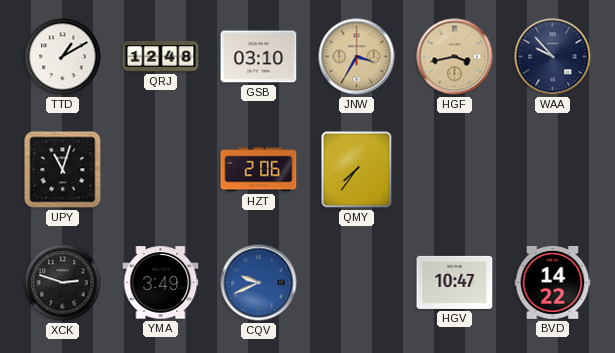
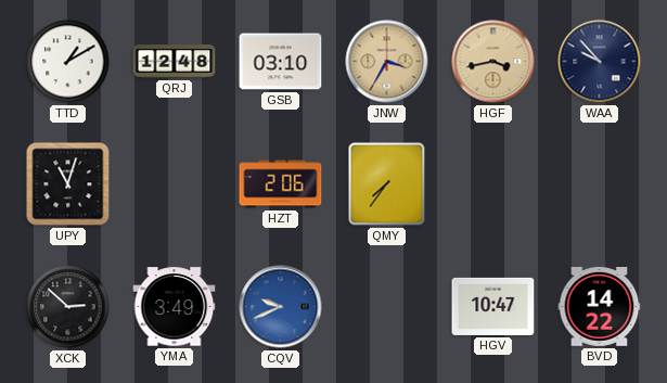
XCK: 2:48 -> 2:52
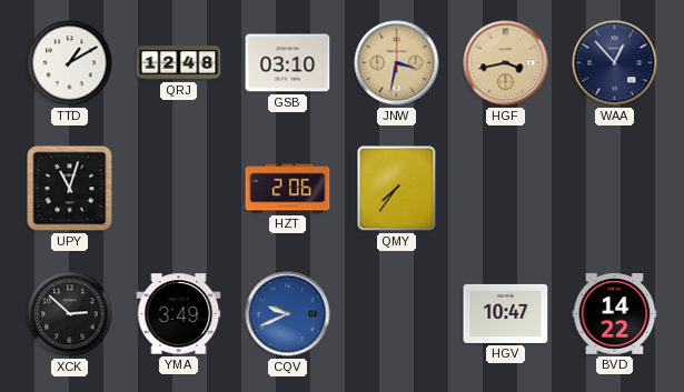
JNW: 3:35 -> 3:32
WAA: 9:53 -> 12:53
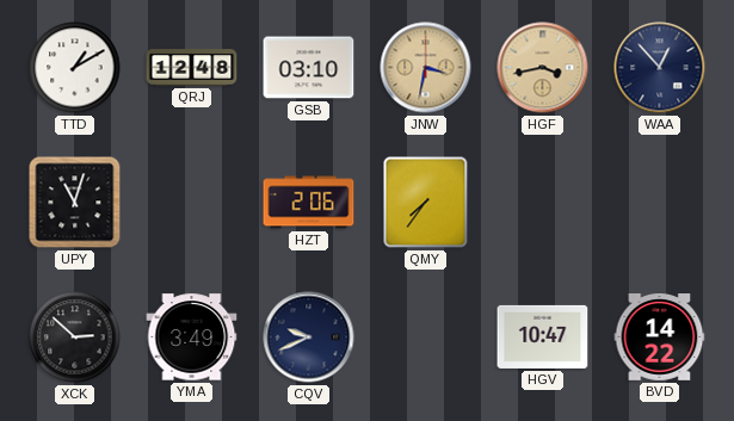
CQV dial: blue -> navy
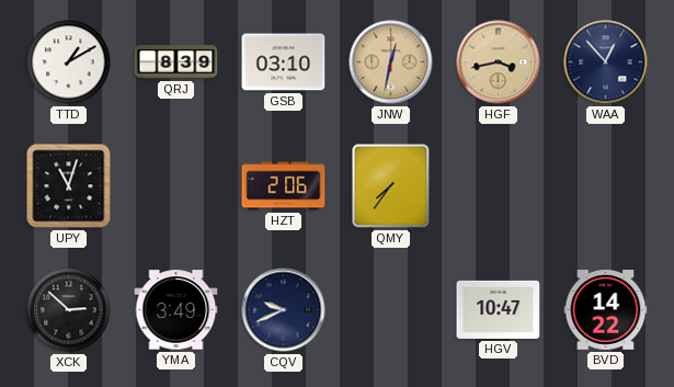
QRJ: 12:48 -> 8:39
JNW: 3:32 -> 12:32
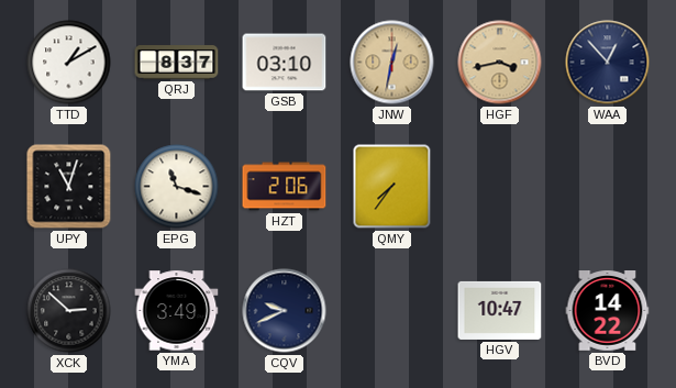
QRJ: 8:39 -> 8:37
EPG: none -> 11:18
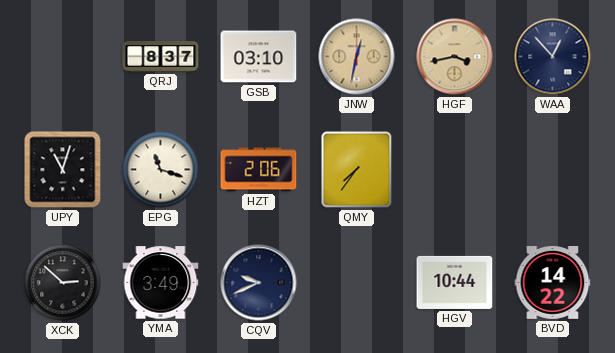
TTD: 1:10 -> none
HGV: 10:47 -> 10:44
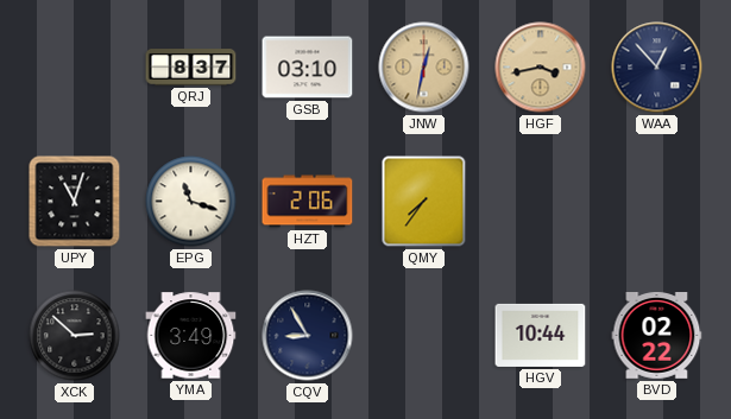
CQV: 9:41 -> 8:55
BVD: 14:22 -> 02:22
